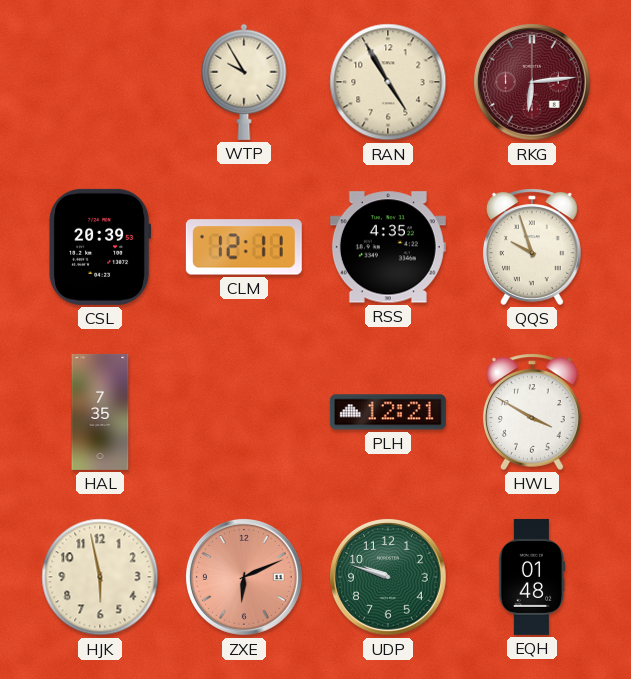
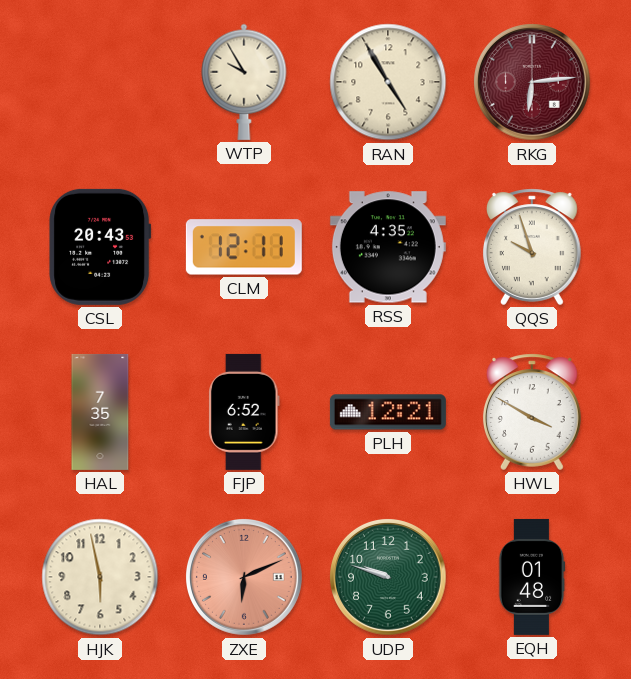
CSL: 20:39 -> 20:43
FJP: none -> 6:52
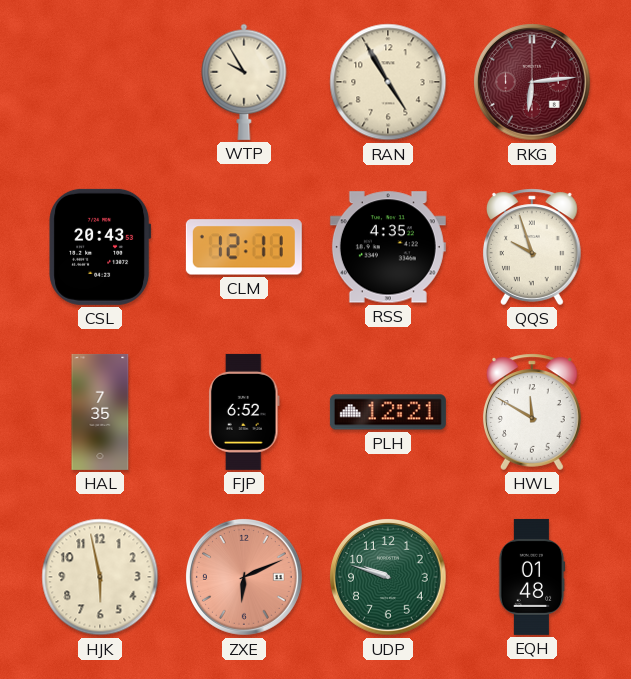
HWL: 3:50 -> 11:50
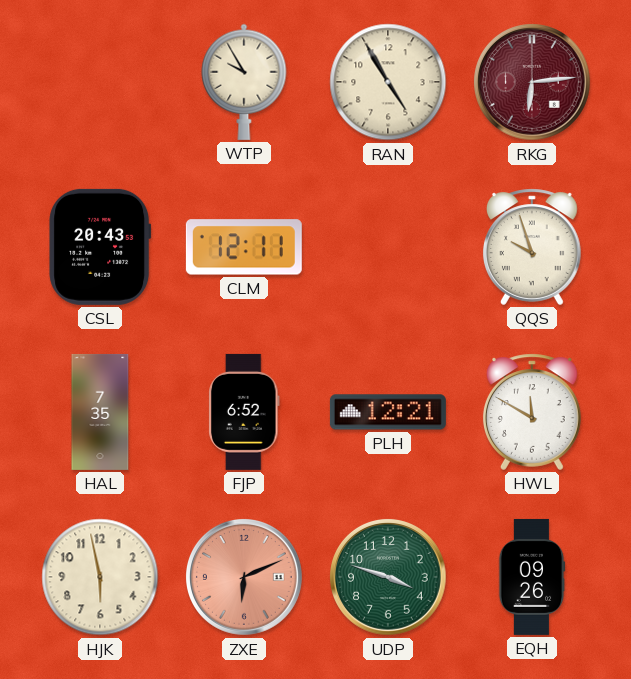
RSS: 4:35 -> none
UDP: 9:48 -> 3:48
EQH: 01:48 -> 09:26
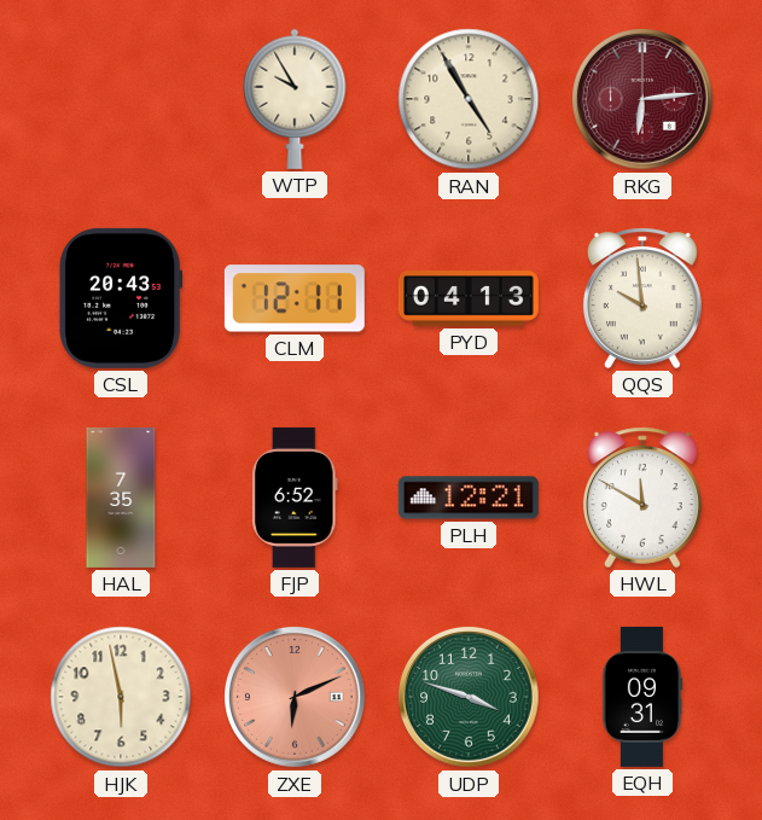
PYD: none -> 04:13
QQS: 9:57 -> 9:59
EQH: 09:26 -> 09:31
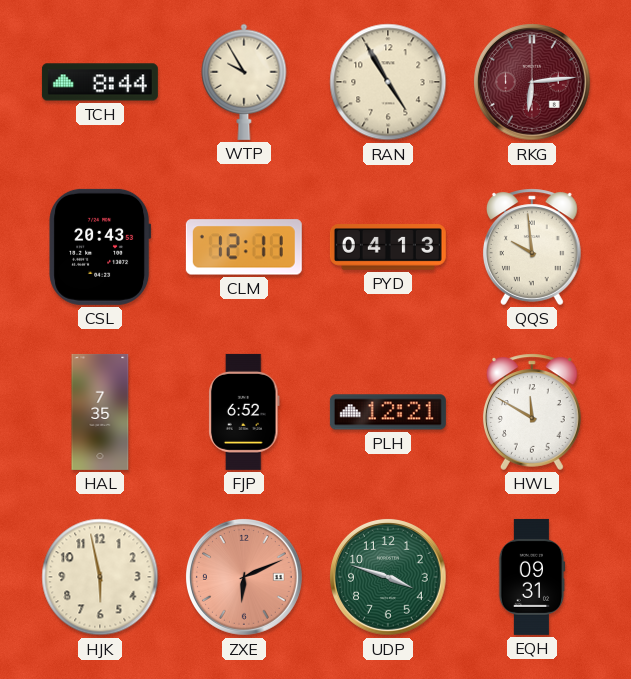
TCH: none -> 8:44
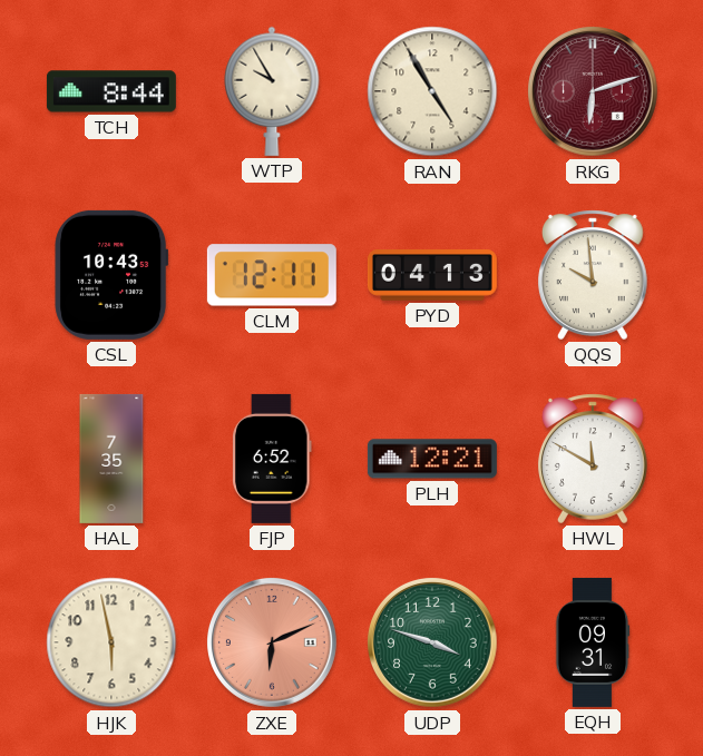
RKG: 6:14 -> 6:12
CSL: 20:43 -> 10:43
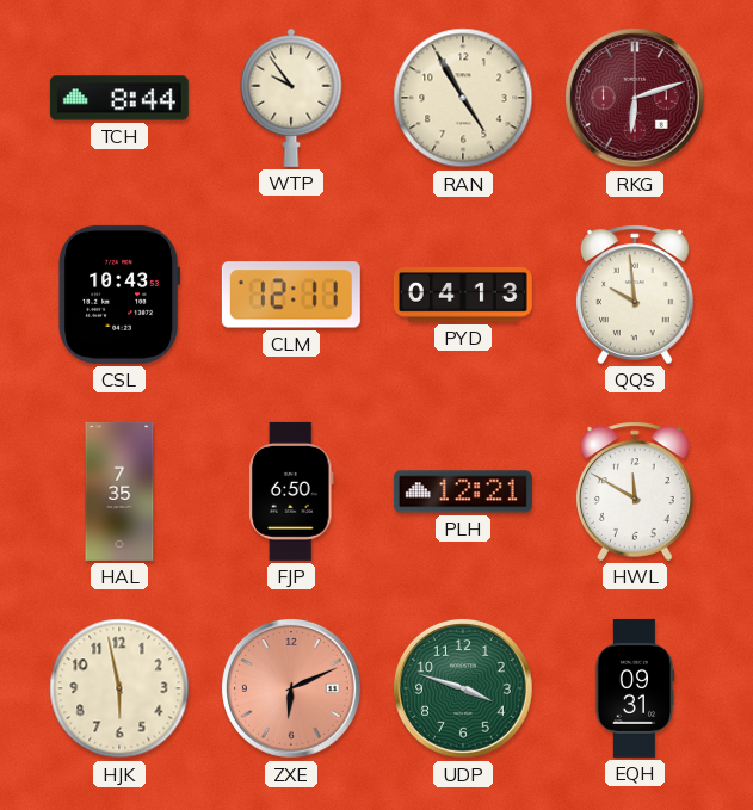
WTP: 9:55 -> 9:54
FJP: 6:52 -> 6:50
